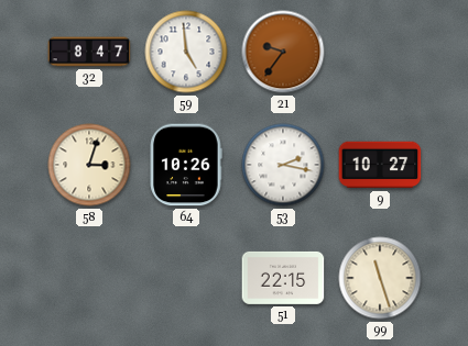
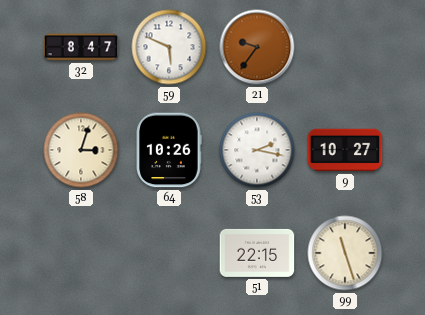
59: 4:59 -> 5:49
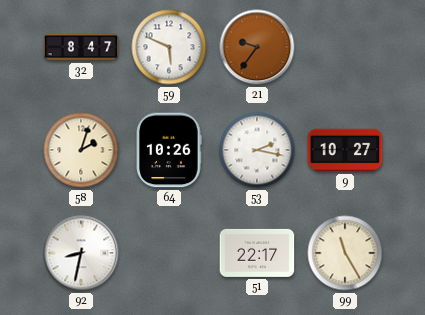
58: 3:03 -> 2:03
92: none -> 8:32
51: 22:15 -> 22:17
99: 11:27 -> 11:25
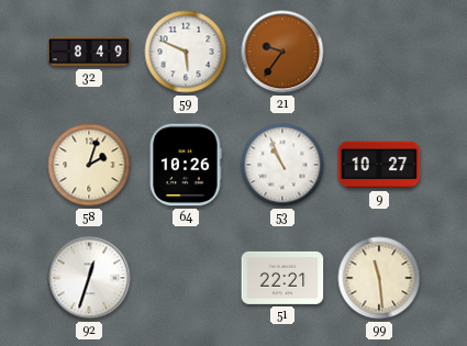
32: 8:47 -> 8:49
53: 2:17 -> 10:56
92: 8:32 -> 12:33
51: 22:17 -> 22:21
99: 11:25 -> 11:29
